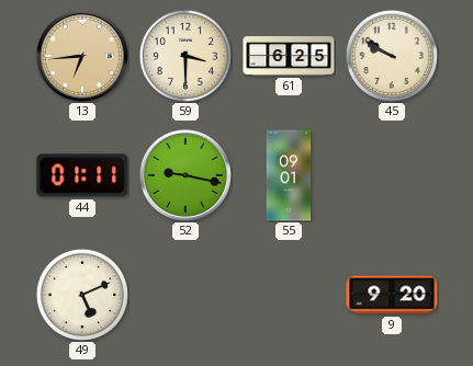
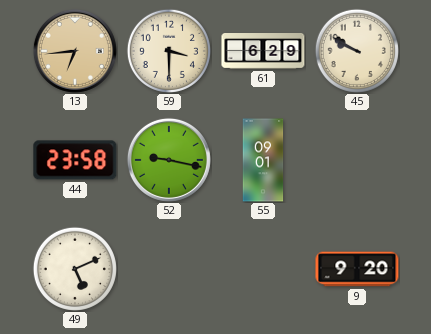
61: 6:25 -> 6:29
44: 01:11 -> 23:58
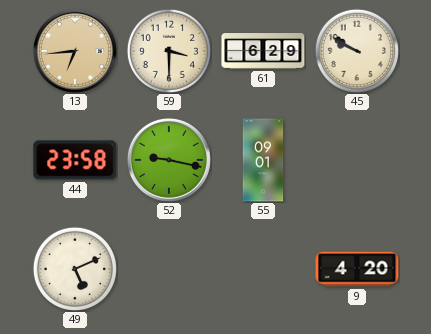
9: 9:20 -> 4:20
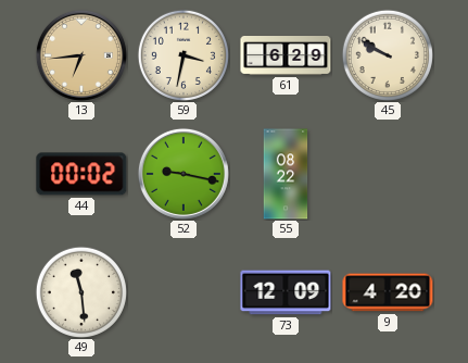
59: 3:30 -> 3:32
44: 23:58 -> 00:02
55: 09:01 -> 08:22
49: 5:11 -> 11:29
73: none -> 12:09
